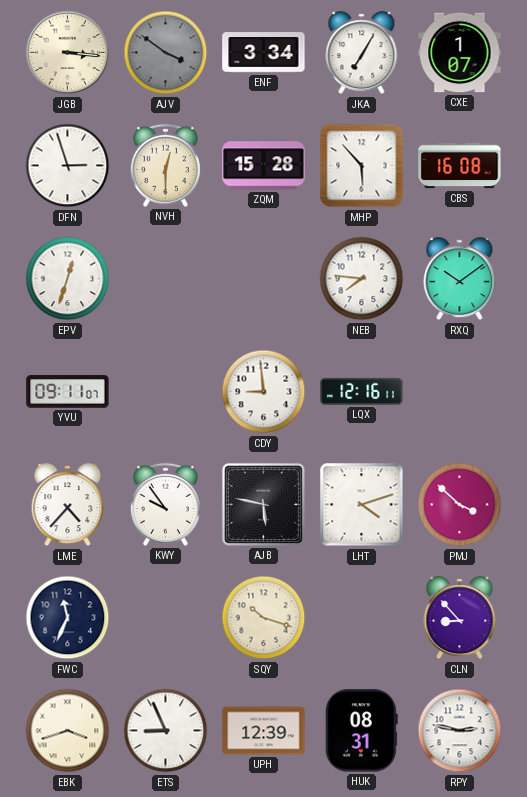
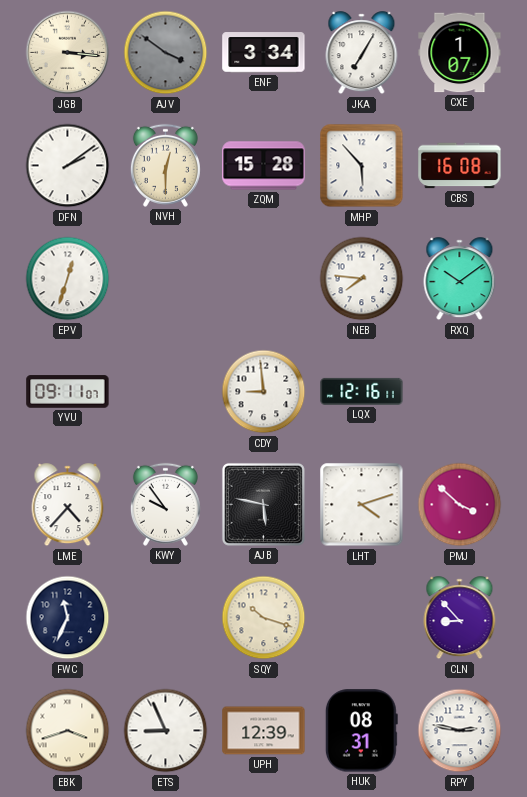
DFN: 2:57 -> 2:09
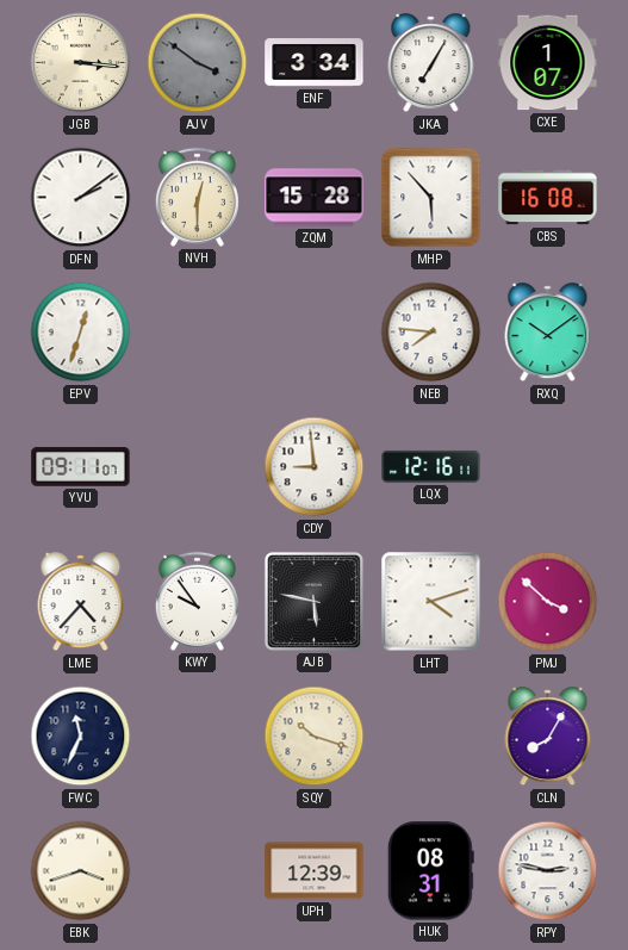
CLN: 8:53 -> 8:05
ETS: 8:56 -> none
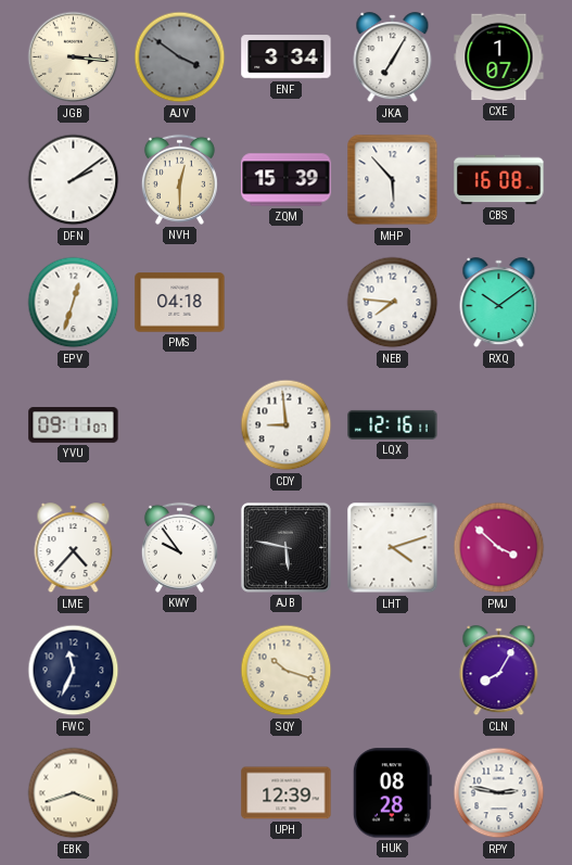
ZQM: 15:28 -> 15:39
PMS: none -> 04:18
HUK: 08:31 -> 08:28
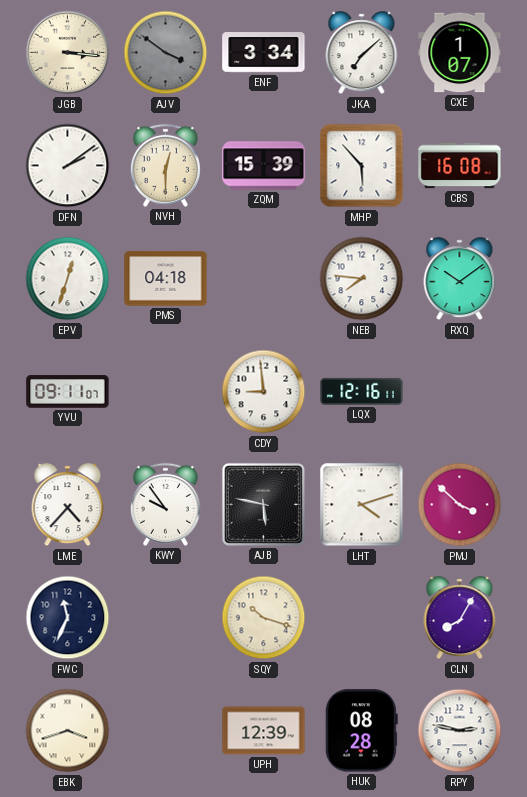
JKA: 7:05 -> 7:08
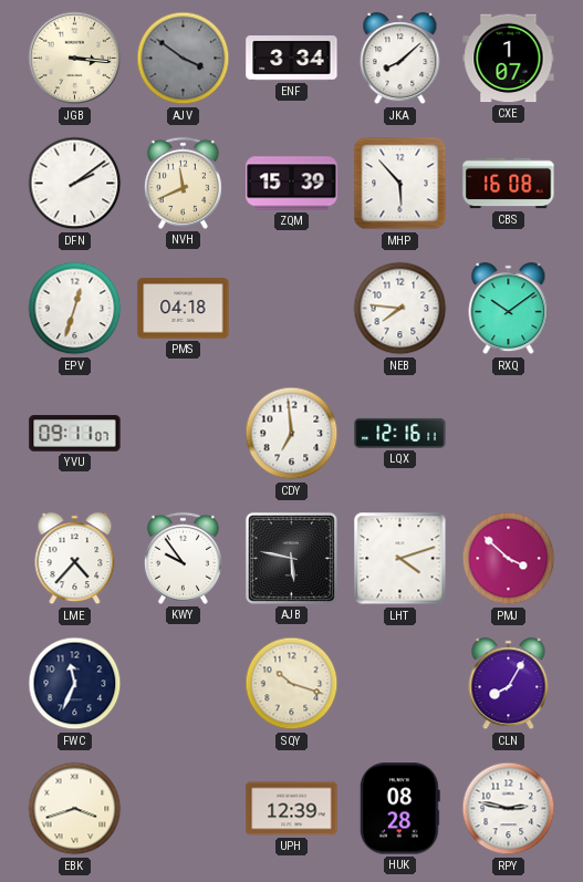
JKA: 7:08 -> 8:08
NVH: 12:30 -> 11:41
CDY: 8:59 -> 6:59
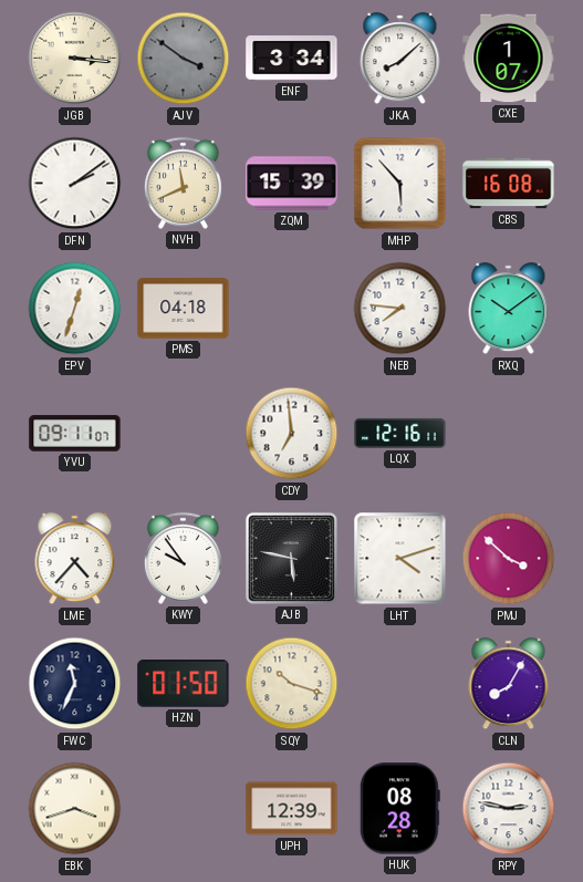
HZN: none -> 01:50
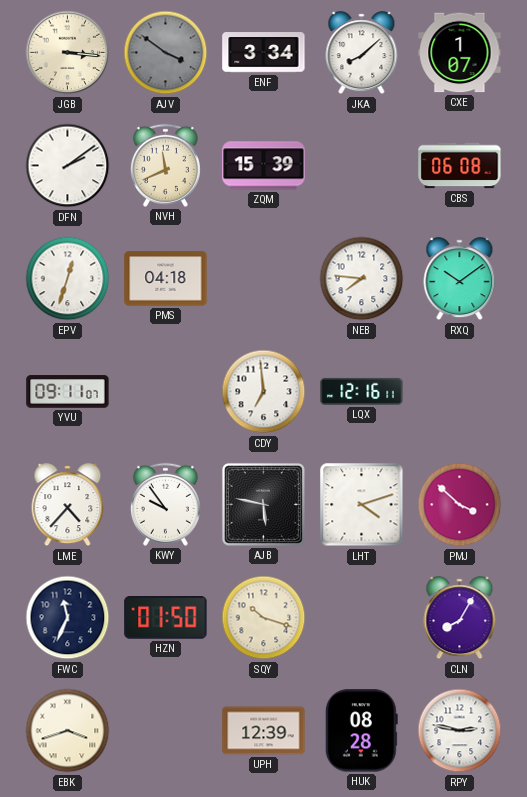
MHP: 5:53 -> none
CBS: 16:08 -> 06:08
